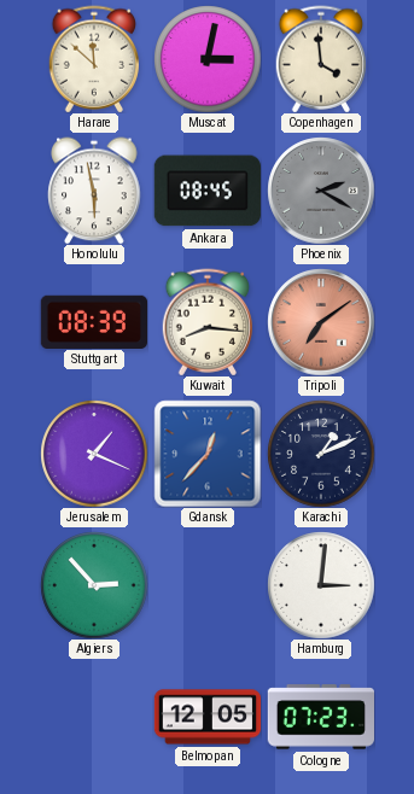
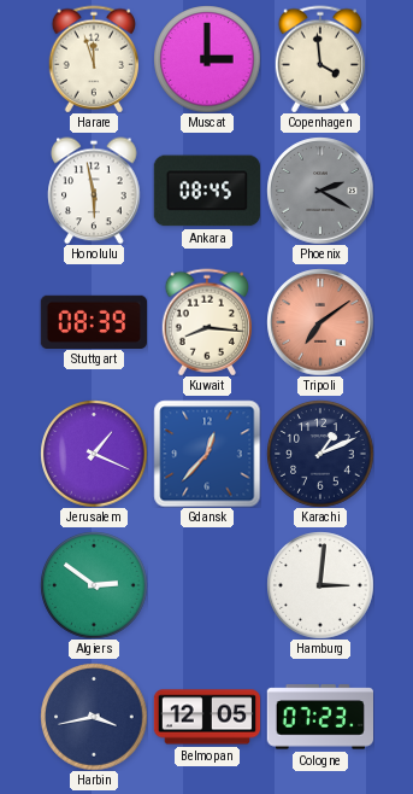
Harare: 11:52 -> 11:57
Muscat: 3:02 -> 3:00
Algiers: 2:53 -> 2:51
Harbin: none -> 3:43
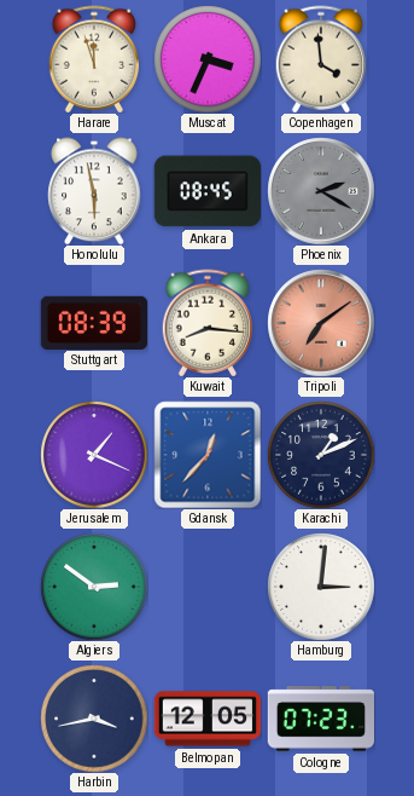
Muscat: 3:00 -> 3:34
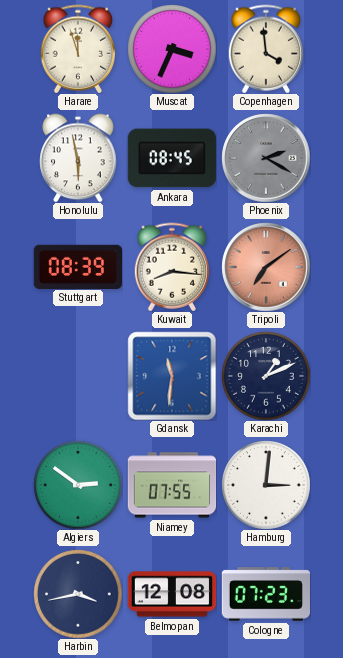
Jerusalem: 1:19 -> none
Gdansk: 12:37 -> 11:31
Niamey: none -> 07:55
Belmopan: 12:05 -> 12:08
